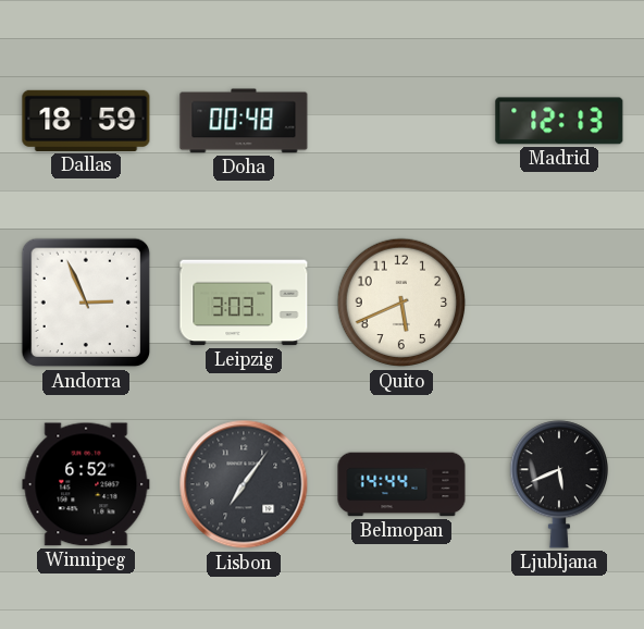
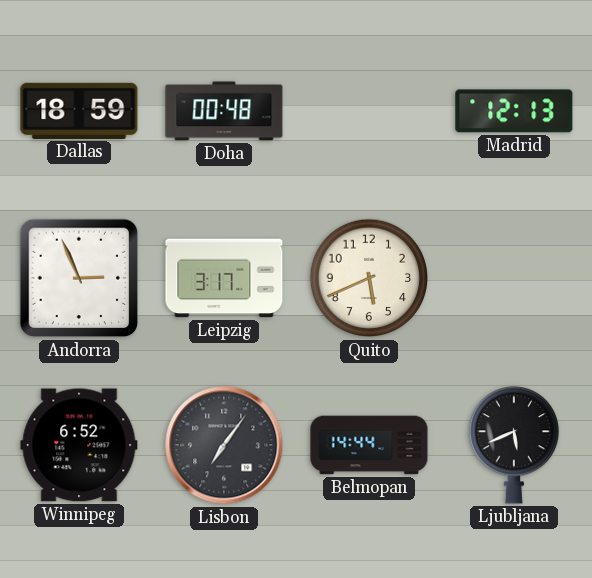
Leipzig: 3:03 -> 3:17
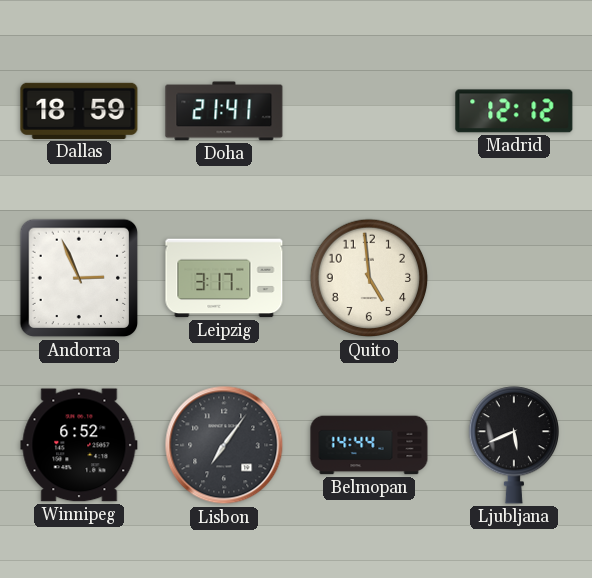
Doha: 00:48 -> 21:41
Madrid: 12:13 -> 12:12
Quito: 5:41 -> 4:59
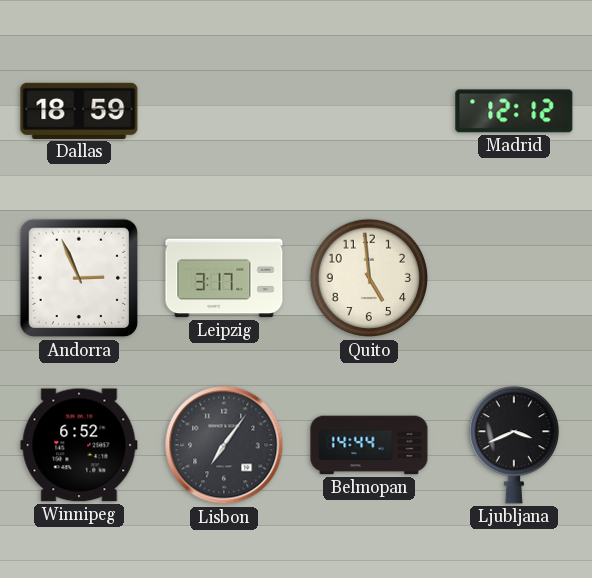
Doha: 21:41 -> none
Ljubljana: 5:41 -> 3:41
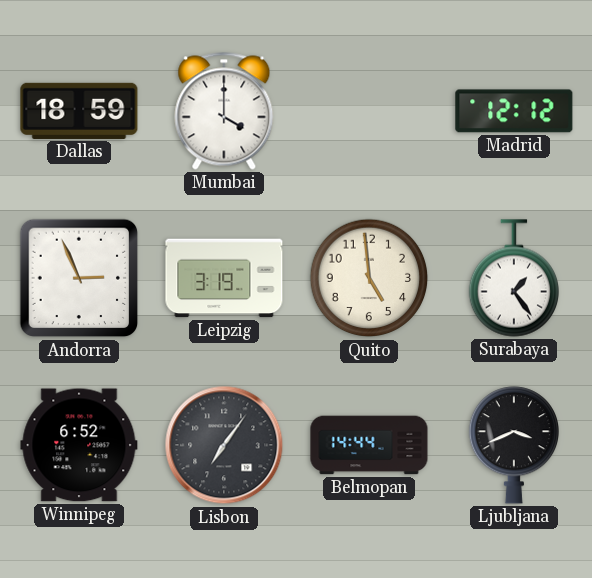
Mumbai: none -> 4:00
Leipzig: 3:17 -> 3:19
Surabaya: none -> 1:24
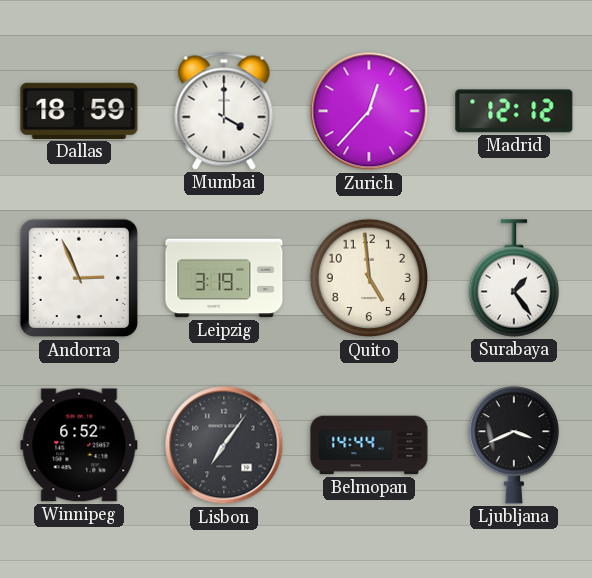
Zurich: none -> 12:37
